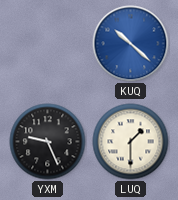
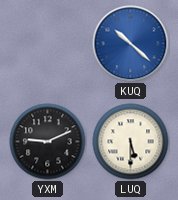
YXM: 9:26 -> 9:11
LUQ: 1:30 -> 5:30
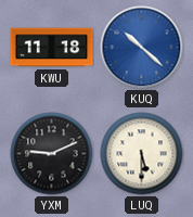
KWU: none -> 11:18
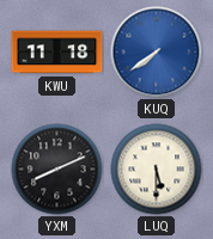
KUQ: 10:22 -> 7:39
YXM: 9:11 -> 8:11
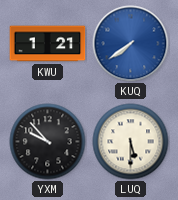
KWU: 11:18 -> 1:21
YXM: 8:11 -> 9:53
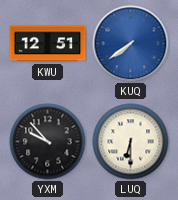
KWU: 1:21 -> 12:51
LUQ: 5:30 -> 6:30
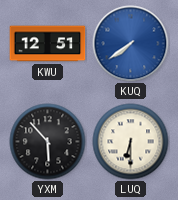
YXM: 9:53 -> 5:53
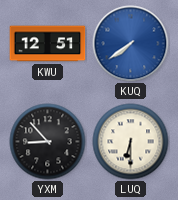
YXM: 5:53 -> 8:53
